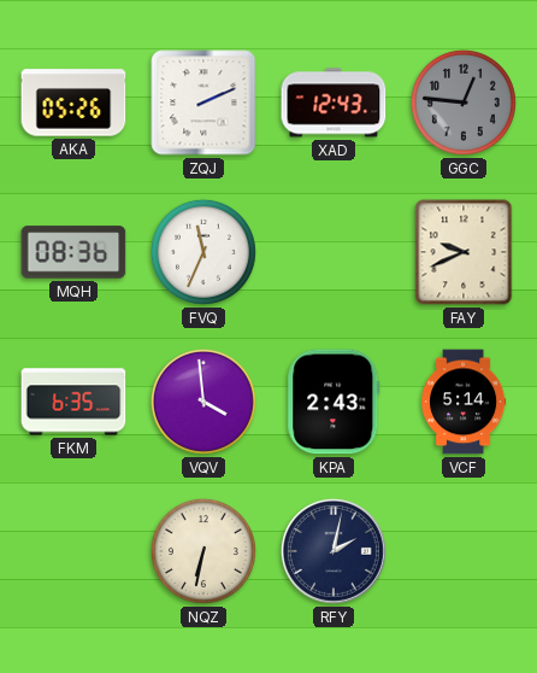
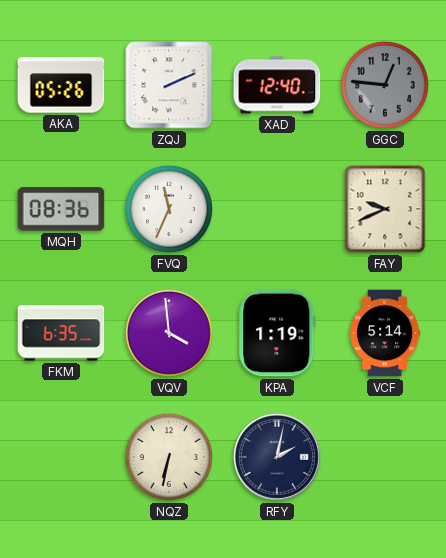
XAD: 12:43 -> 12:40
KPA: 2:43 -> 1:19
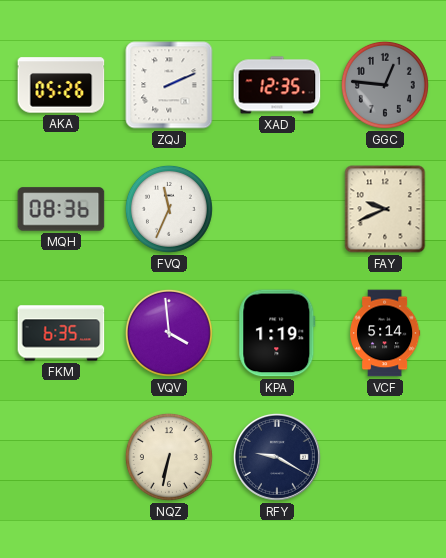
XAD: 12:40 -> 12:35
RFY: 2:02 -> 9:20
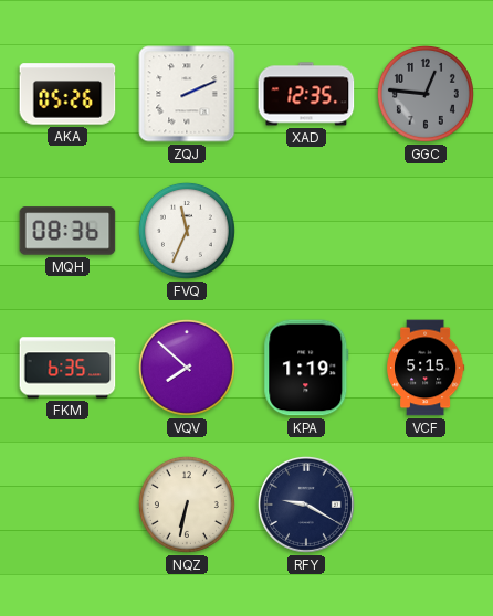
FAY: 9:41 -> none
VQV: 3:59 -> 7:52
VCF: 5:14 -> 5:15
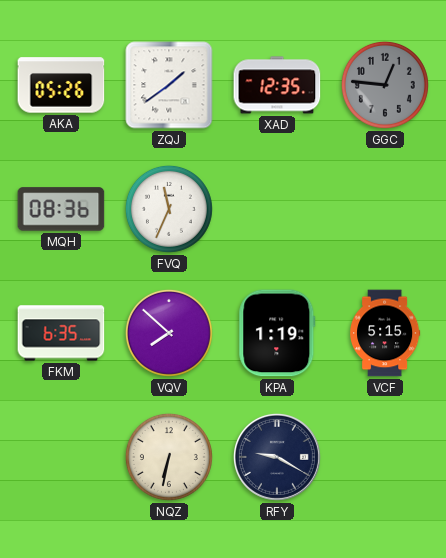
ZQJ: 2:11 -> 1:39
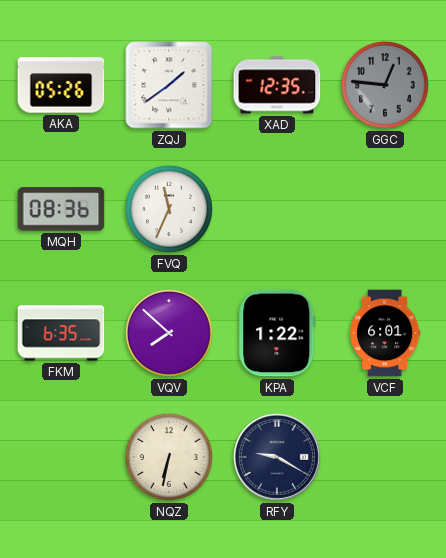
KPA: 1:19 -> 1:22
VCF: 5:15 -> 6:01
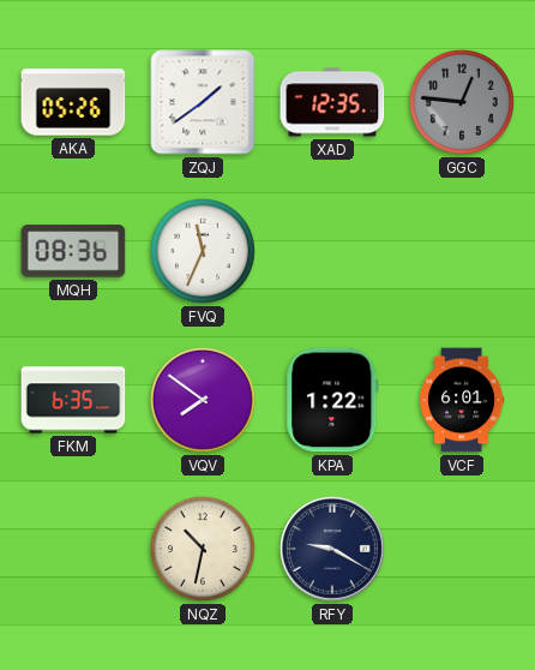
VQV: 7:52 -> 7:51
NQZ: 6:32 -> 10:32
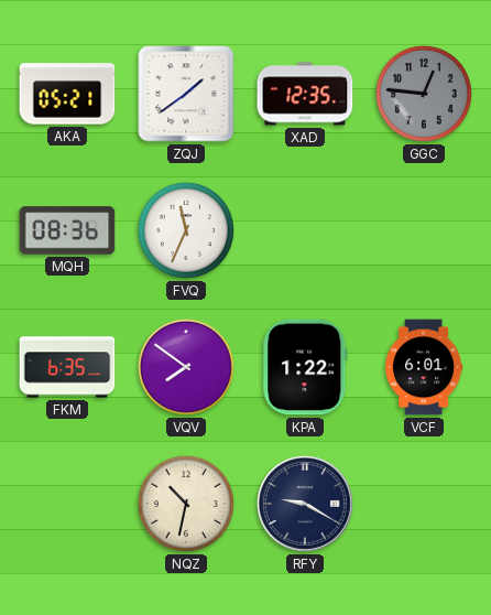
AKA: 05:26 -> 05:21
